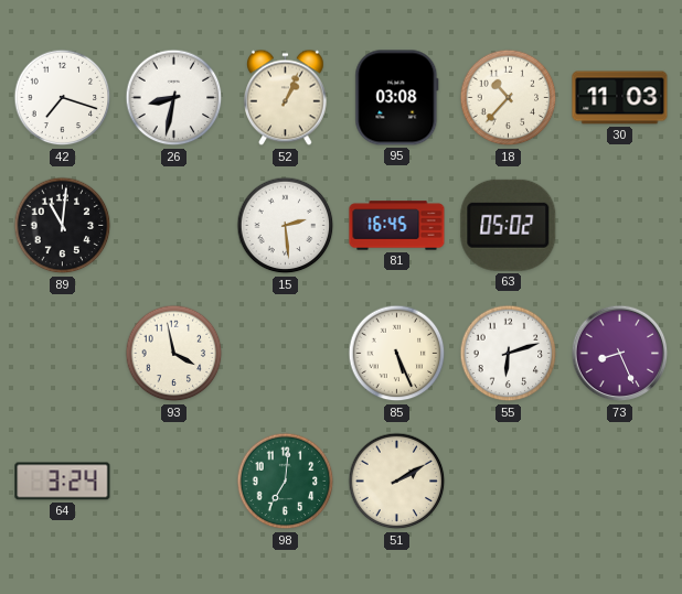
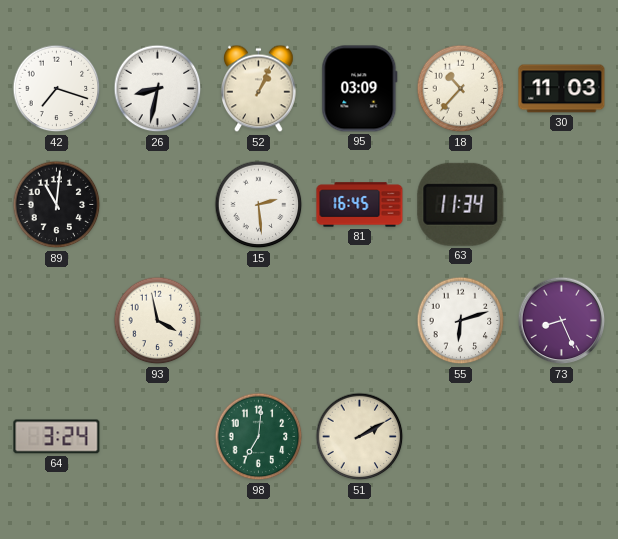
95: 03:08 -> 03:09
63: 05:02 -> 11:34
85: 5:26 -> none
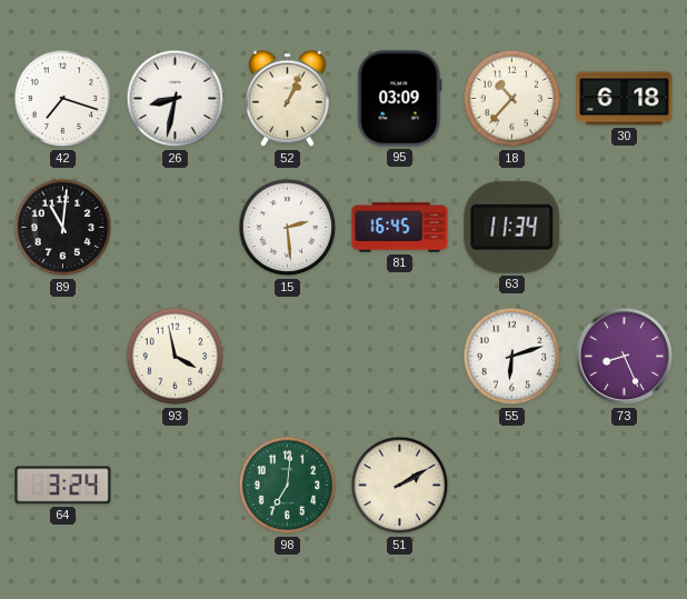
30: 11:03 -> 6:18
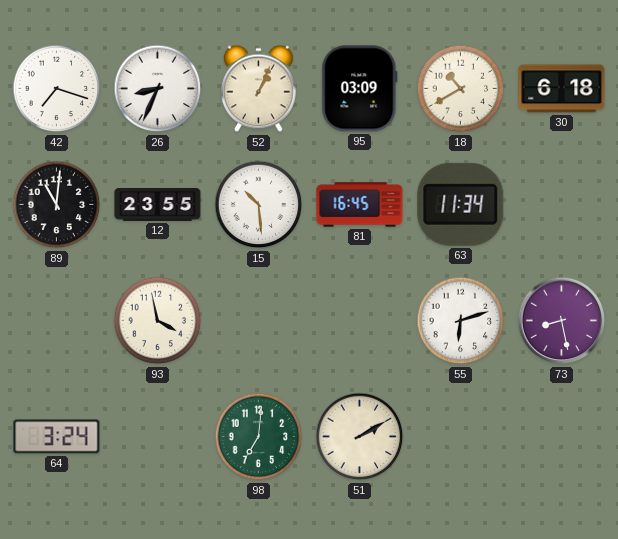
26: 8:32 -> 8:34
18: 10:37 -> 10:40
12: none -> 23:55
15: 2:29 -> 10:29
73: 8:26 -> 8:28
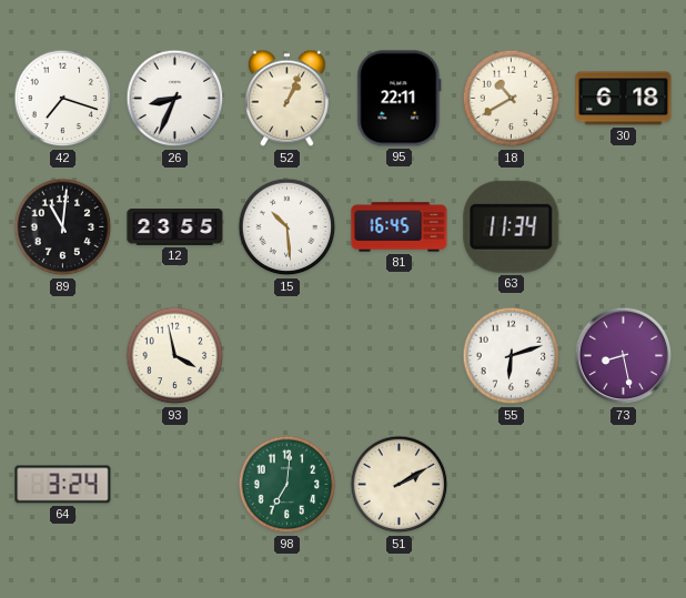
95: 03:09 -> 22:11
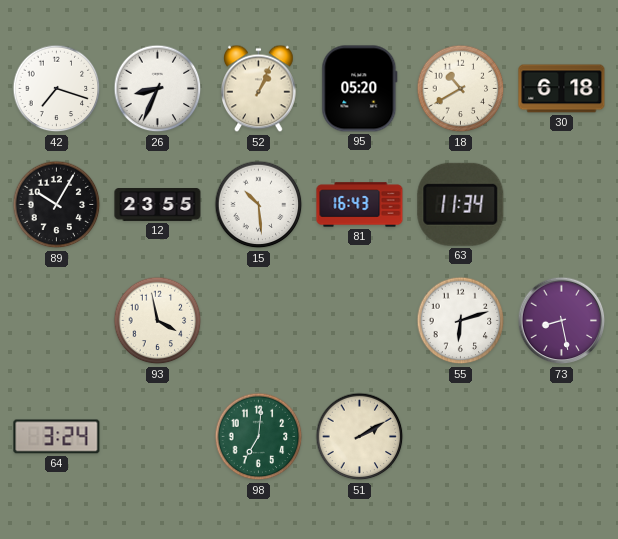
95: 22:11 -> 05:20
89: 11:01 -> 10:05
81: 16:45 -> 16:43
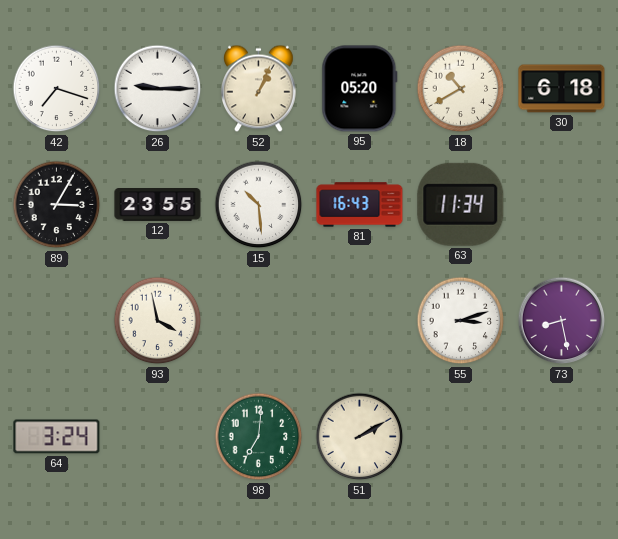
26: 8:34 -> 9:15
89: 10:05 -> 3:05
55: 6:12 -> 3:12
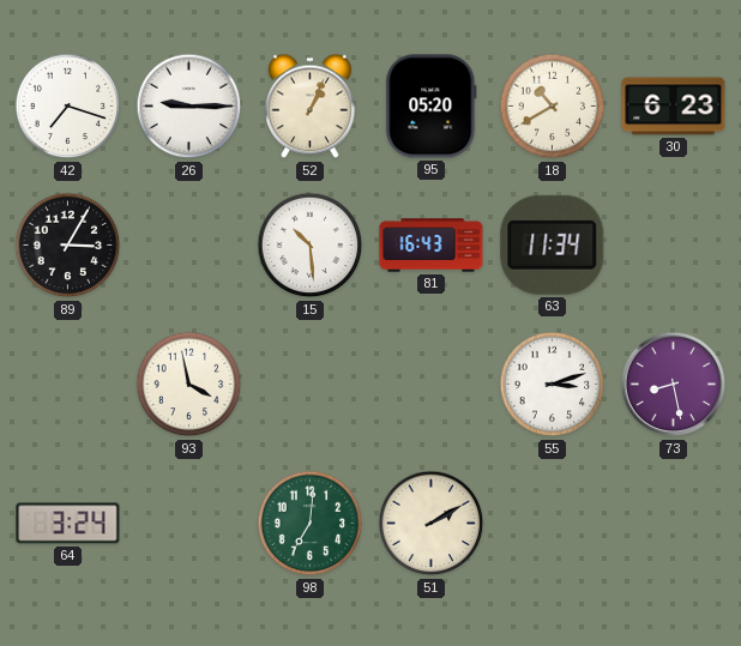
30: 6:18 -> 6:23
12: 23:55 -> none
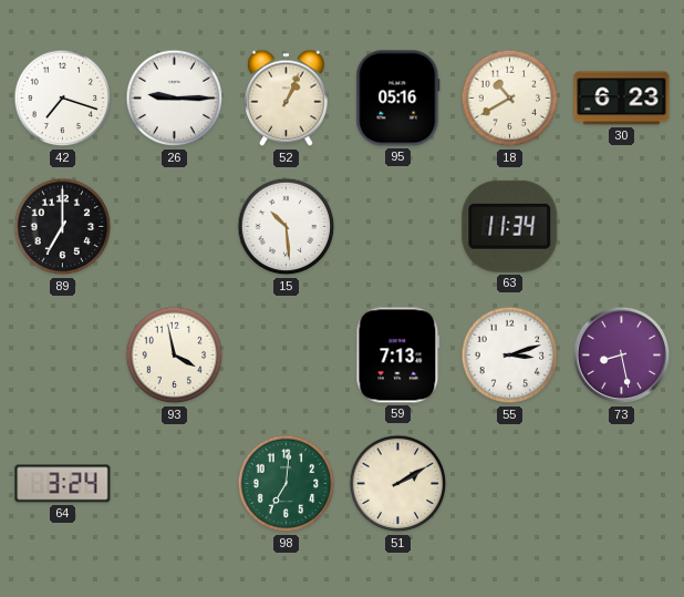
95: 05:20 -> 05:16
89: 3:05 -> 7:00
81: 16:43 -> none
59: none -> 7:13
